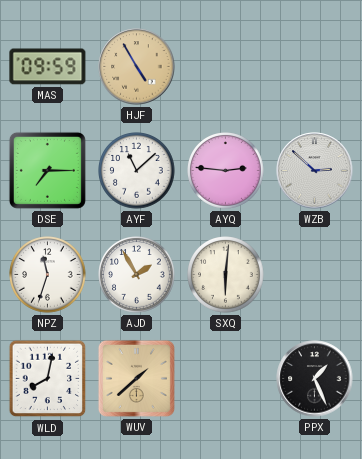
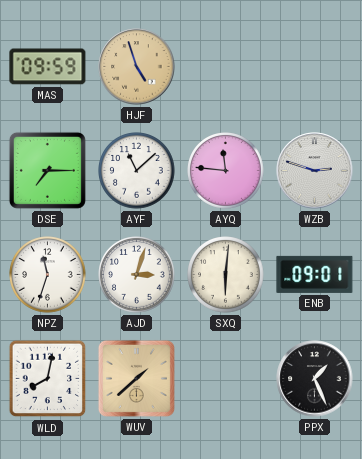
HJF: 4:55 -> 4:57
AYQ: 2:46 -> 11:46
WZB: 2:52 -> 2:48
AJD: 1:55 -> 3:03
ENB: none -> 09:01
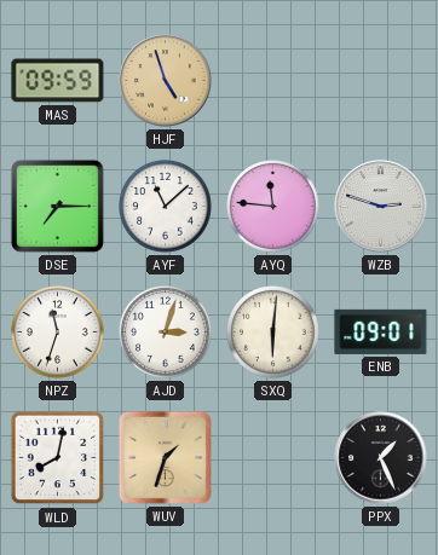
WUV: 1:38 -> 1:33
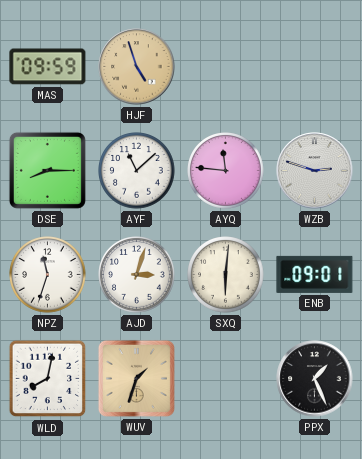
DSE: 7:15 -> 8:15
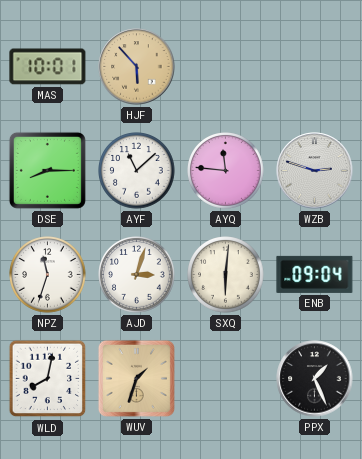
MAS: 09:59 -> 10:01
HJF: 4:57 -> 5:53
ENB: 09:01 -> 09:04
